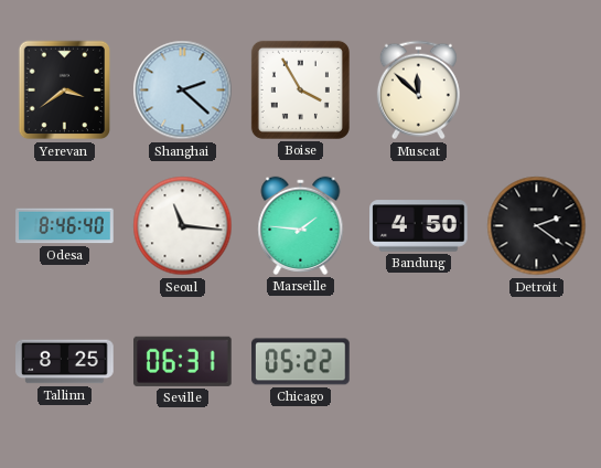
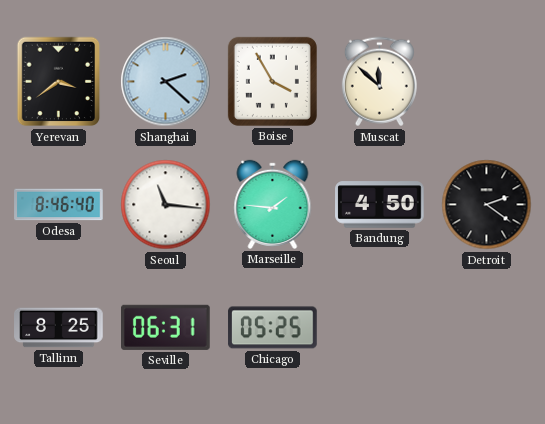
Chicago: 05:22 -> 05:25
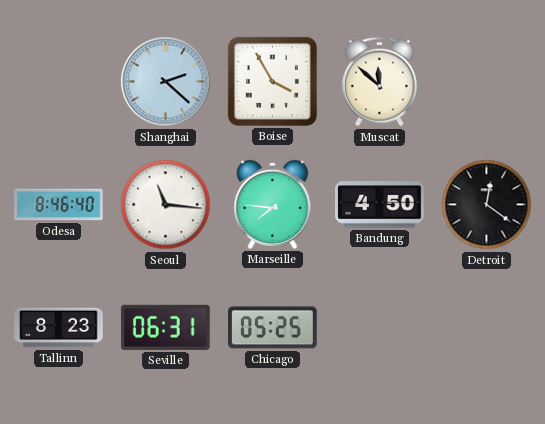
Yerevan: 3:39 -> none
Marseille: 1:46 -> 7:46
Detroit: 2:21 -> 12:21
Tallinn: 8:25 -> 8:23
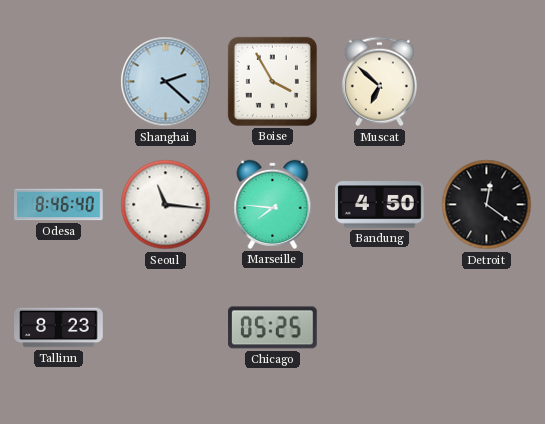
Muscat: 11:52 -> 6:52
Seville: 06:31 -> none
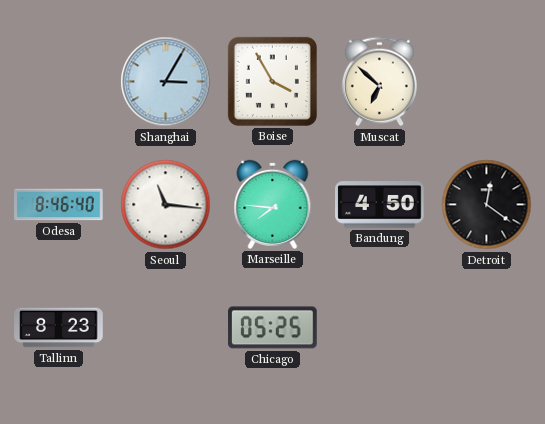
Shanghai: 2:22 -> 3:05
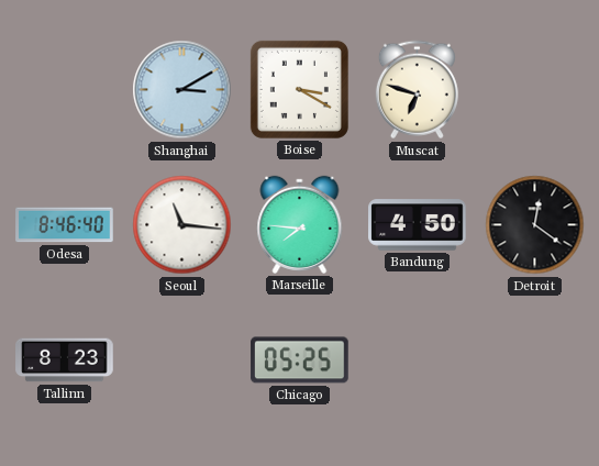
Shanghai: 3:05 -> 3:10
Boise: 3:55 -> 3:20
Muscat: 6:52 -> 6:48
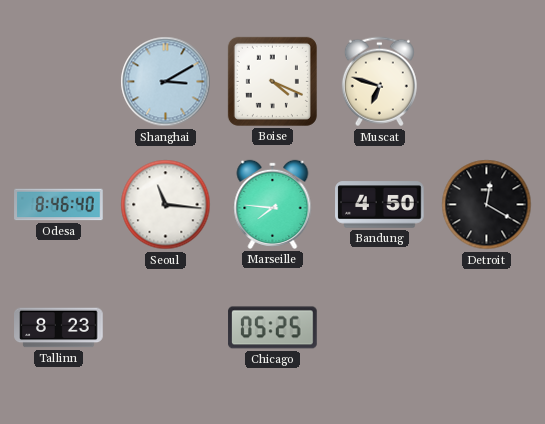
Boise: 3:20 -> 4:19
Detroit: 12:21 -> 12:20
